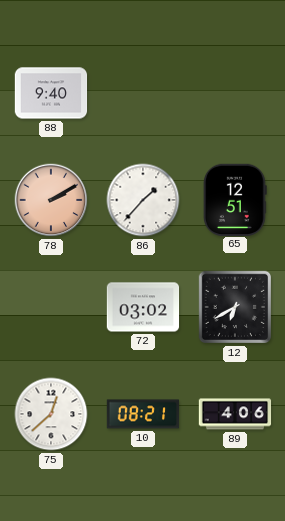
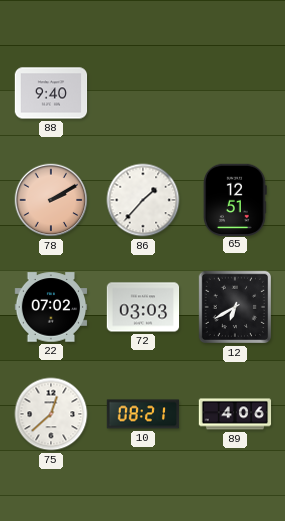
22: none -> 07:02
72: 03:02 -> 03:03
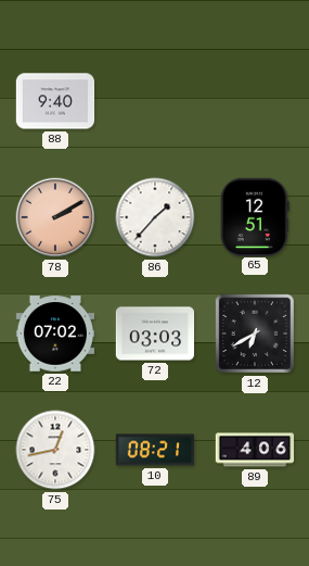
75: 12:38 -> 12:43
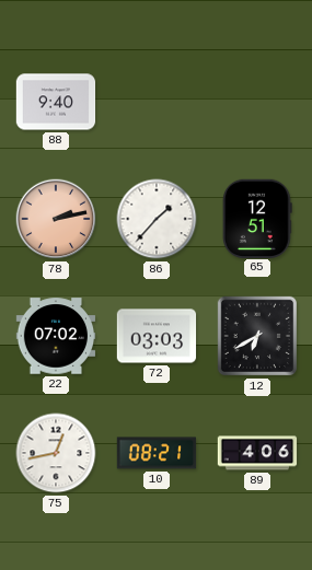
78: 2:10 -> 2:13
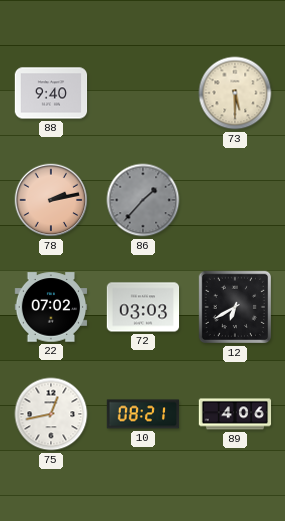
73: none -> 5:30
86 dial: white -> grey
65: 12:51 -> none
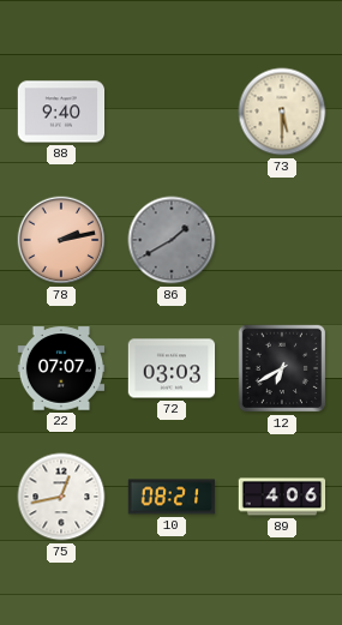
86: 1:37 -> 1:40
22: 07:02 -> 07:07
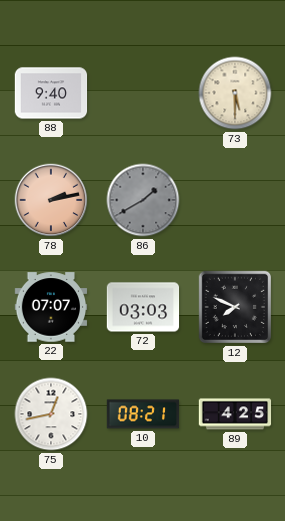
12: 6:40 -> 7:49
89: 4:06 -> 4:25
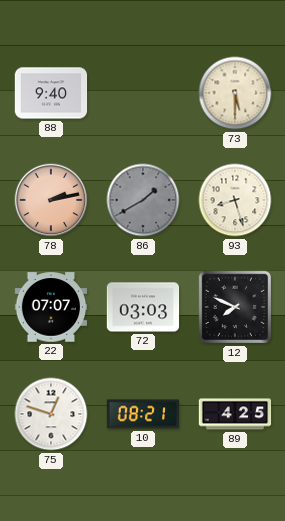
93: none -> 8:27
75: 12:43 -> 12:48
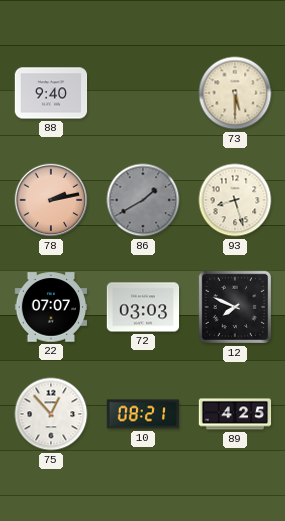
75: 12:48 -> 12:53
